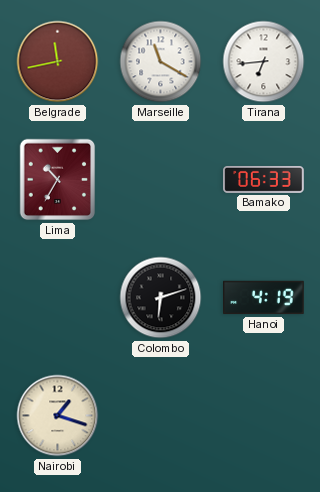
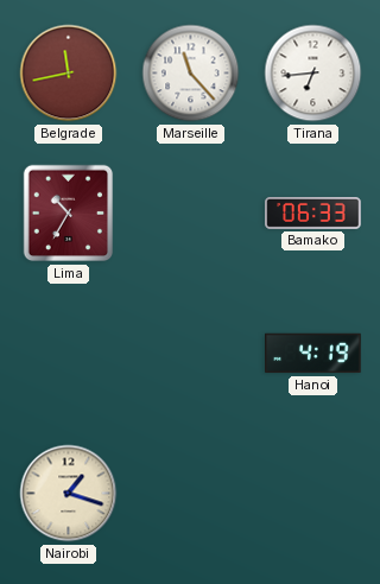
Marseille: 11:20 -> 11:23
Colombo: 6:12 -> none
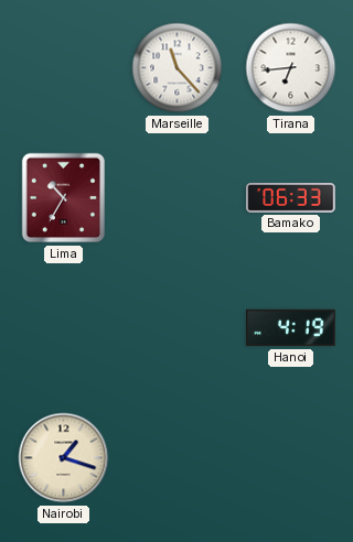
Belgrade: 11:43 -> none
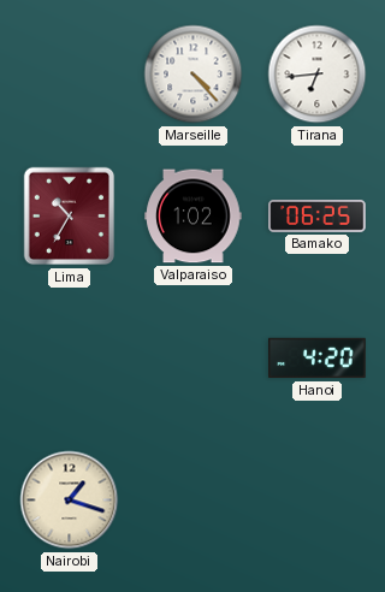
Marseille: 11:23 -> 4:23
Valparaiso: none -> 1:02
Bamako: 06:33 -> 06:25
Hanoi: 4:19 -> 4:20
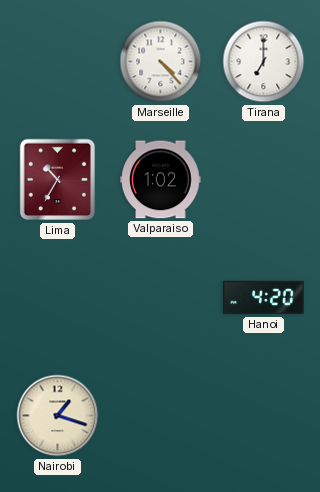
Tirana: 6:44 -> 7:00
Bamako: 06:25 -> none
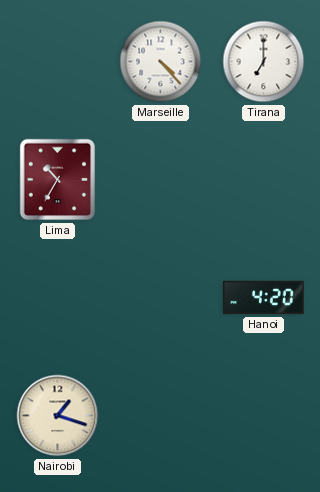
Valparaiso: 1:02 -> none
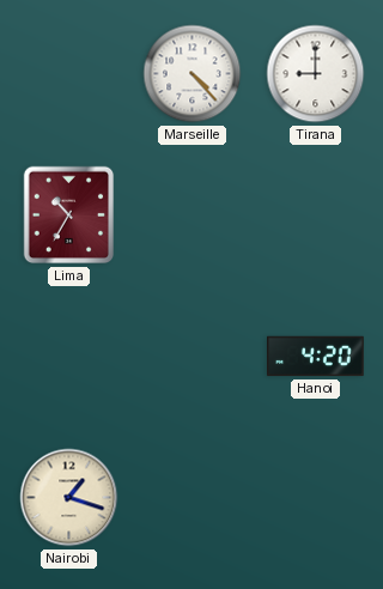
Tirana: 7:00 -> 9:00
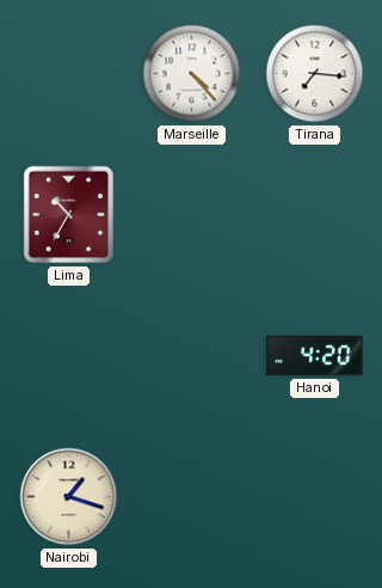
Tirana: 9:00 -> 7:16
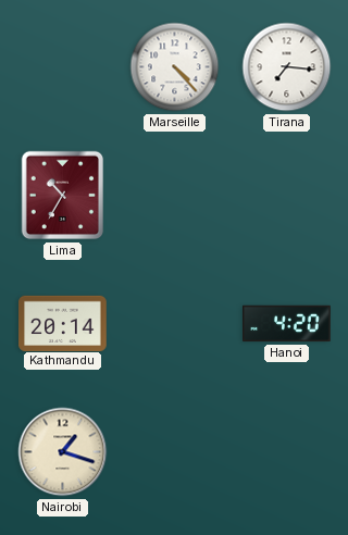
Kathmandu: none -> 20:14
